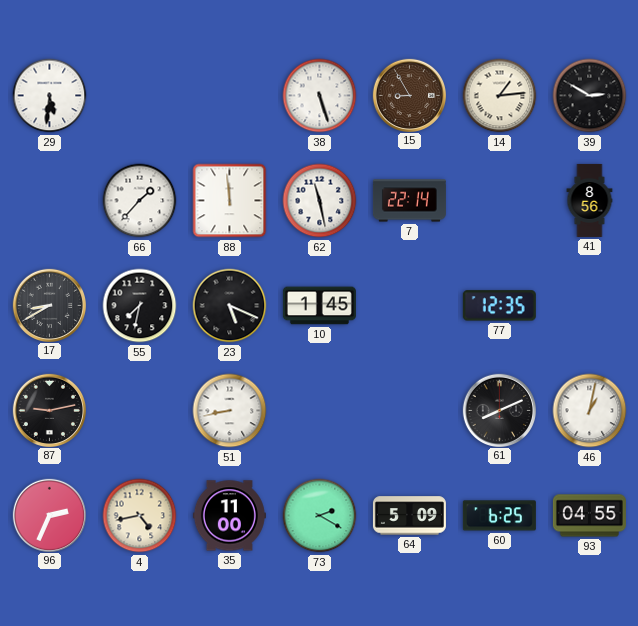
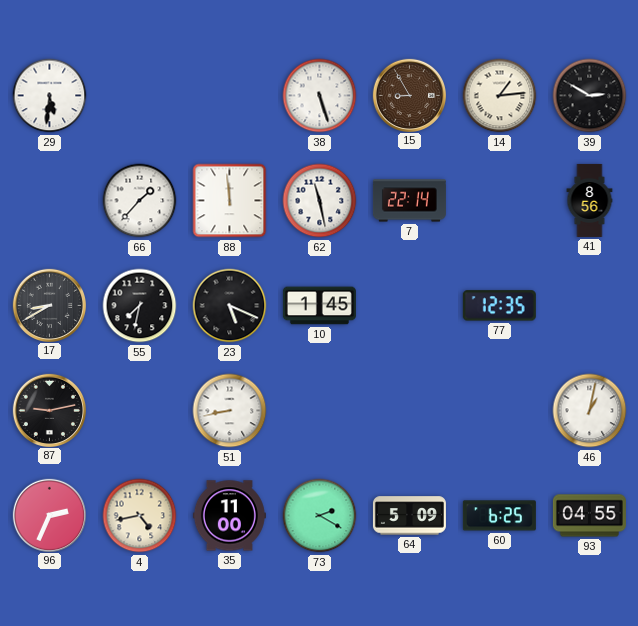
61: 8:11 -> none
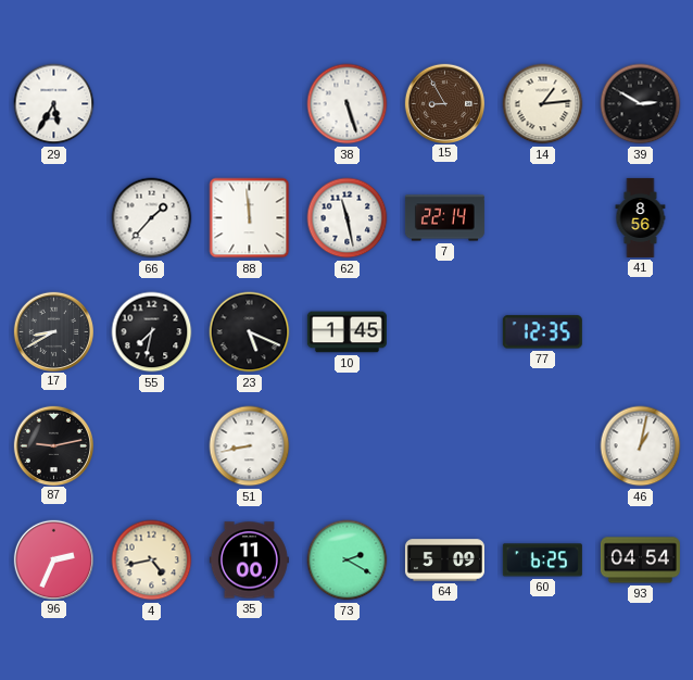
29: 5:31 -> 5:35
93: 04:55 -> 04:54
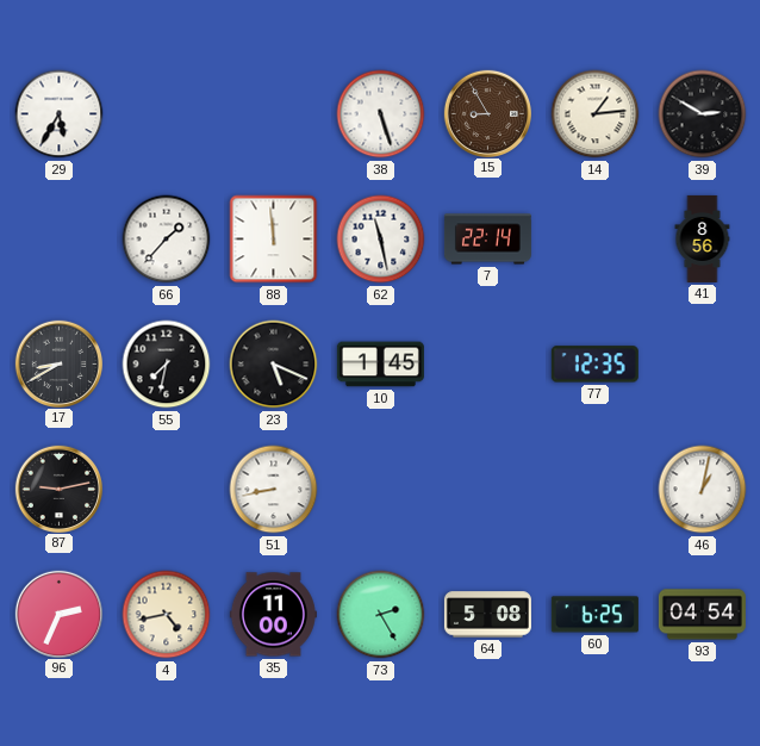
73: 2:20 -> 2:25
64: 5:09 -> 5:08
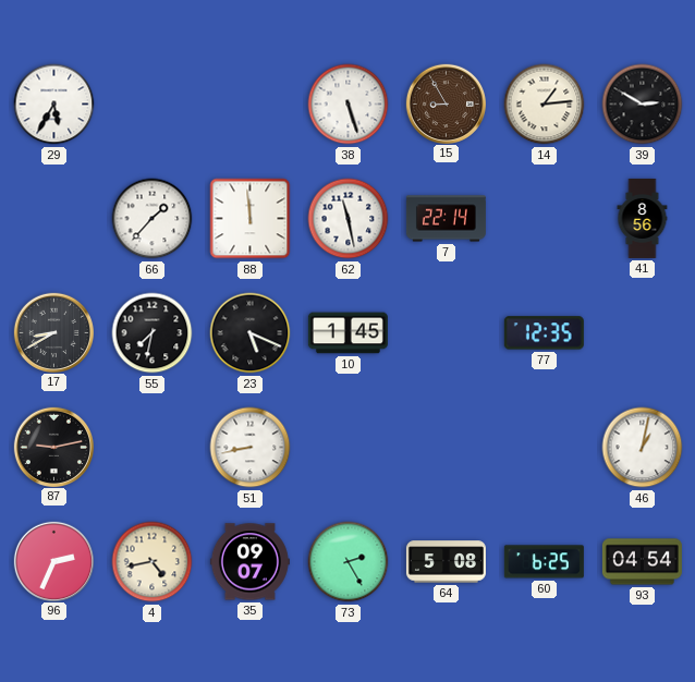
35: 11:00 -> 09:07
